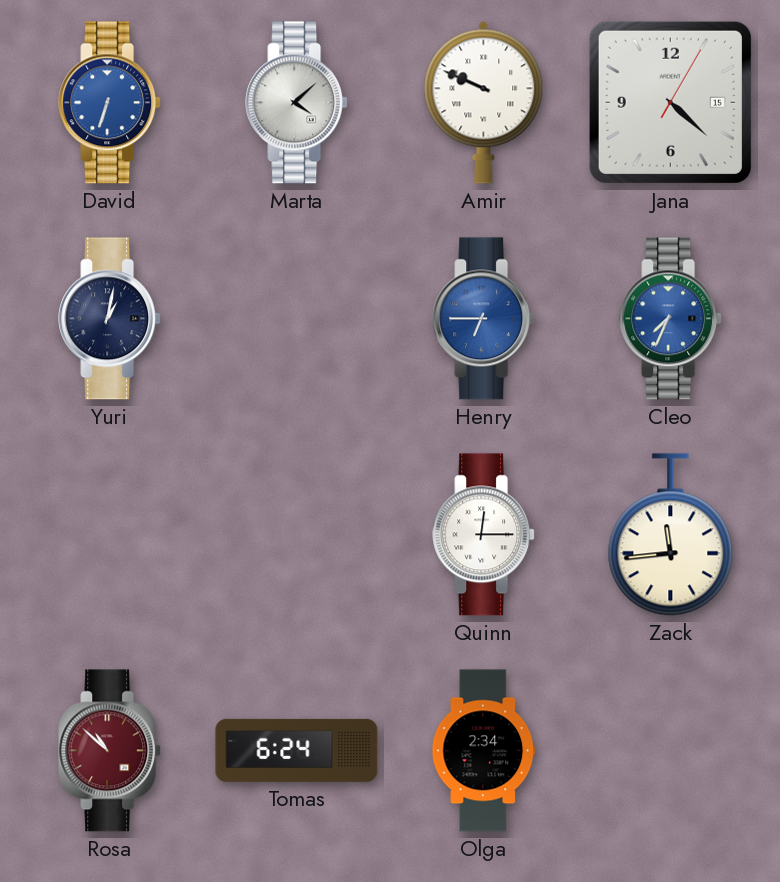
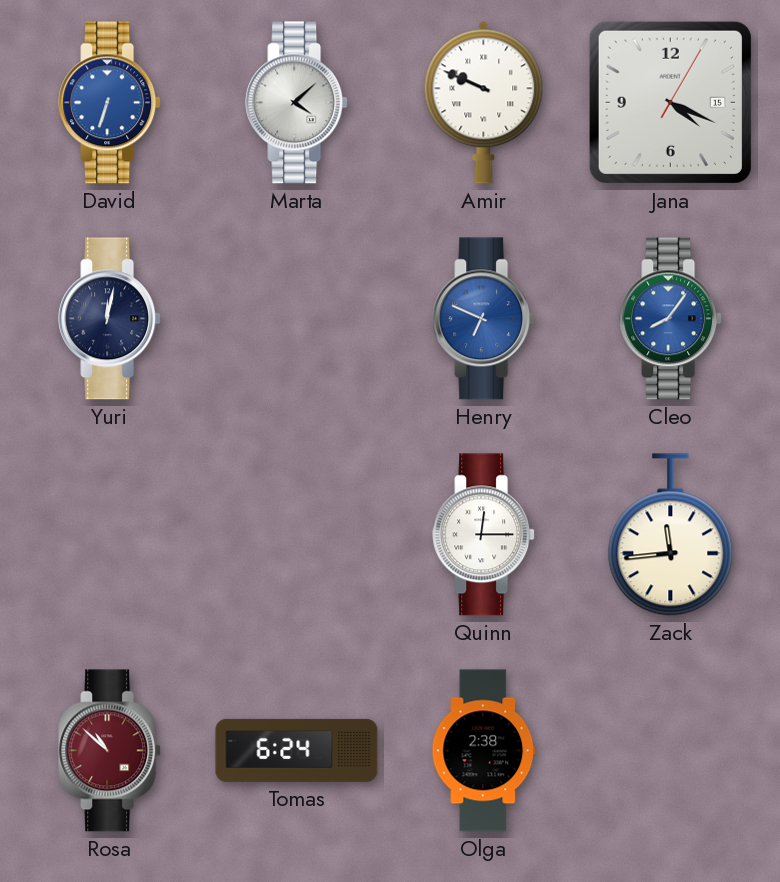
Jana: 4:22 -> 4:19
Yuri: 1:02 -> 12:02
Henry: 6:45 -> 6:49
Cleo: 7:34 -> 8:06
Olga: 2:34 -> 2:38
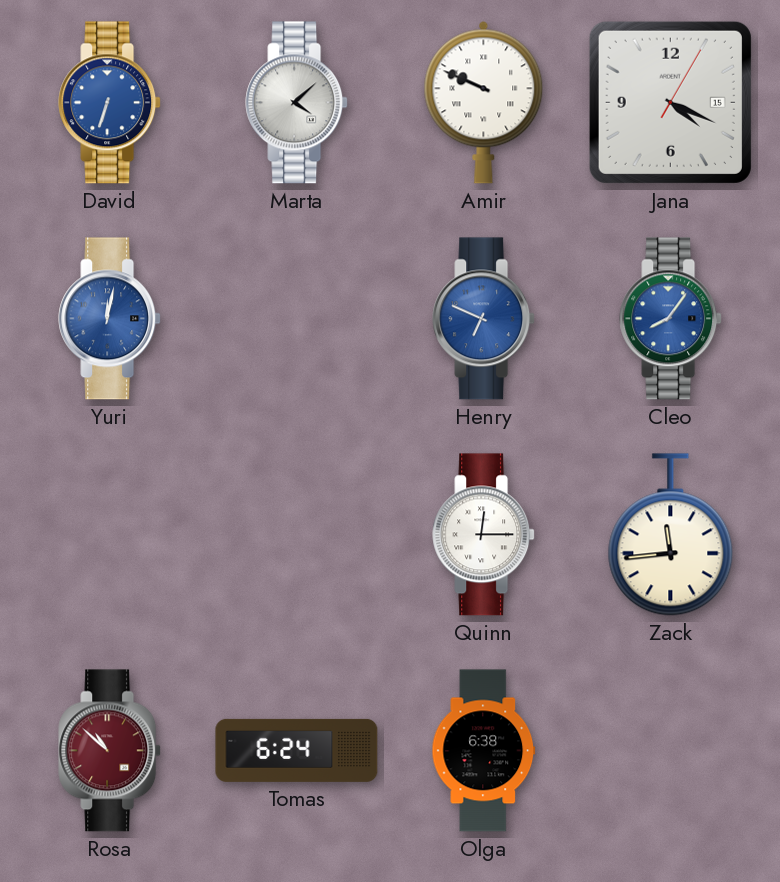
Yuri dial: navy -> blue
Olga: 2:38 -> 6:38
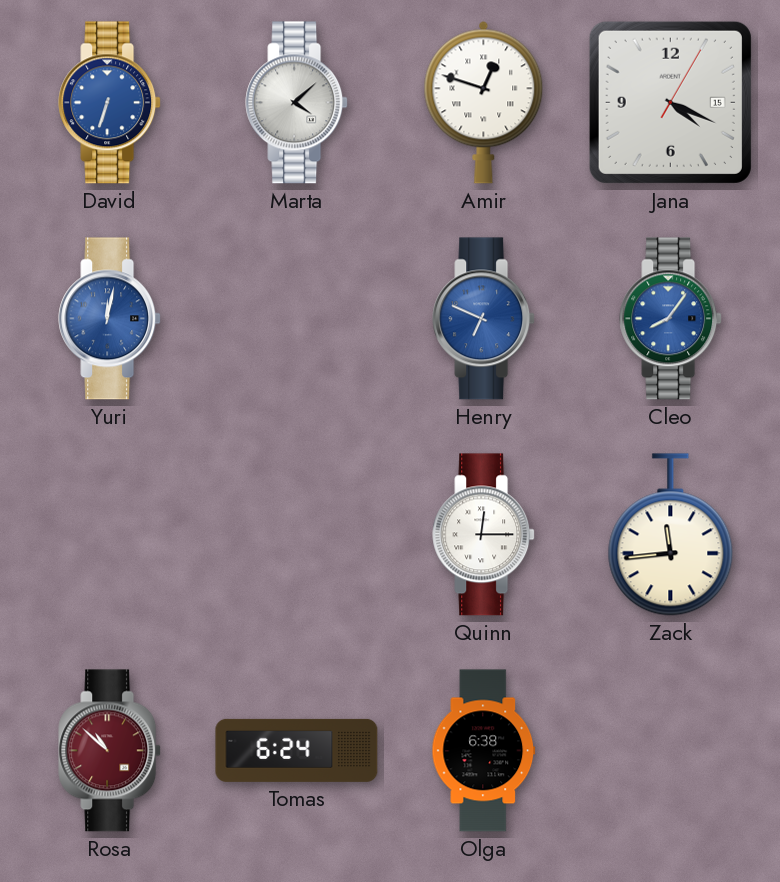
Amir: 9:49 -> 12:48
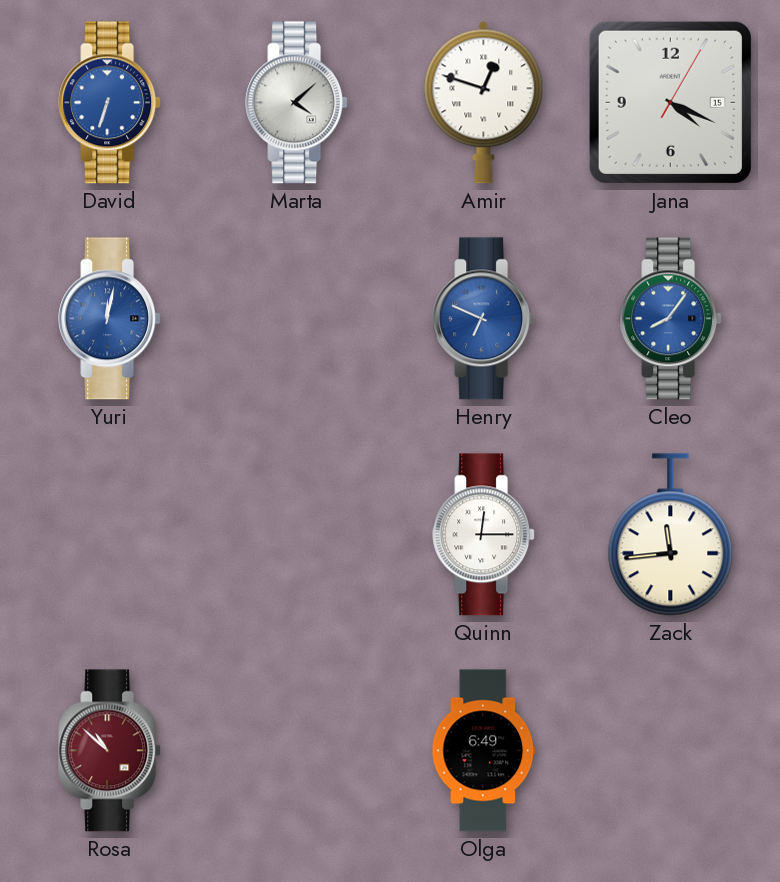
Tomas: 6:24 -> none
Olga: 6:38 -> 6:49
